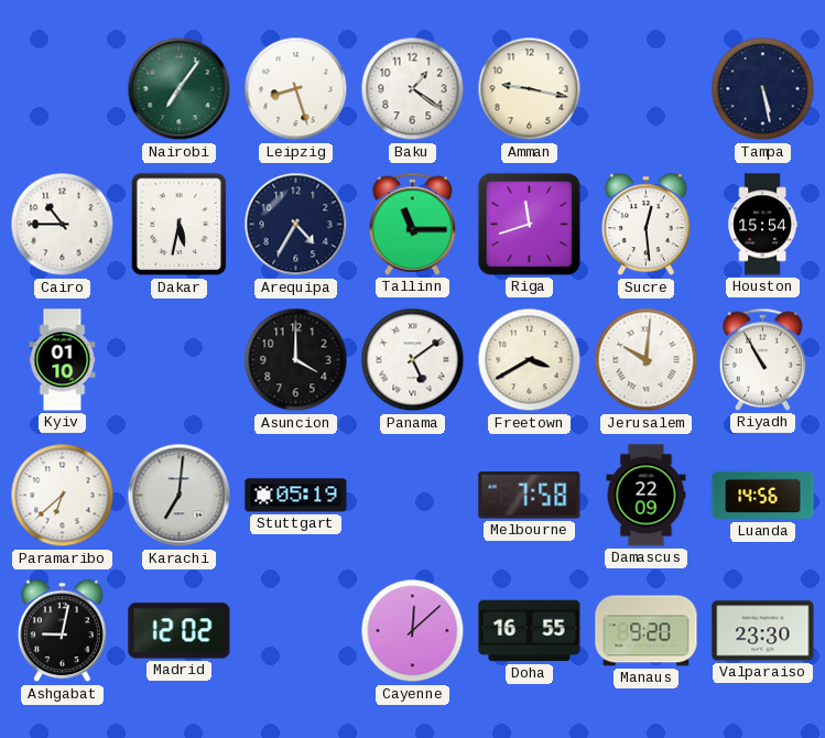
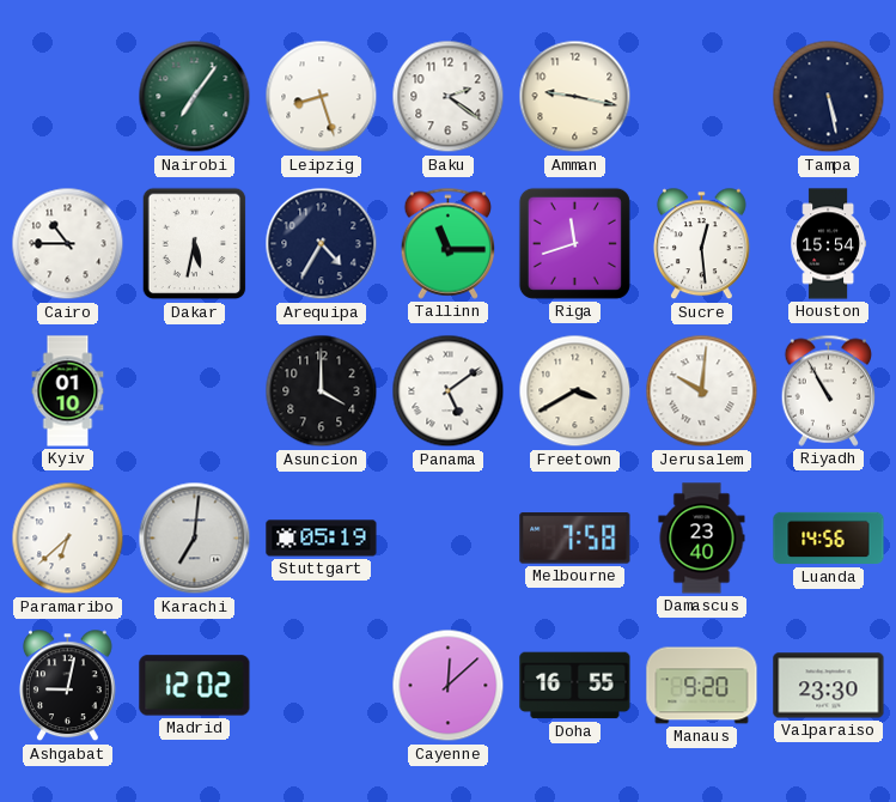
Baku: 1:21 -> 2:21
Damascus: 22:09 -> 23:40
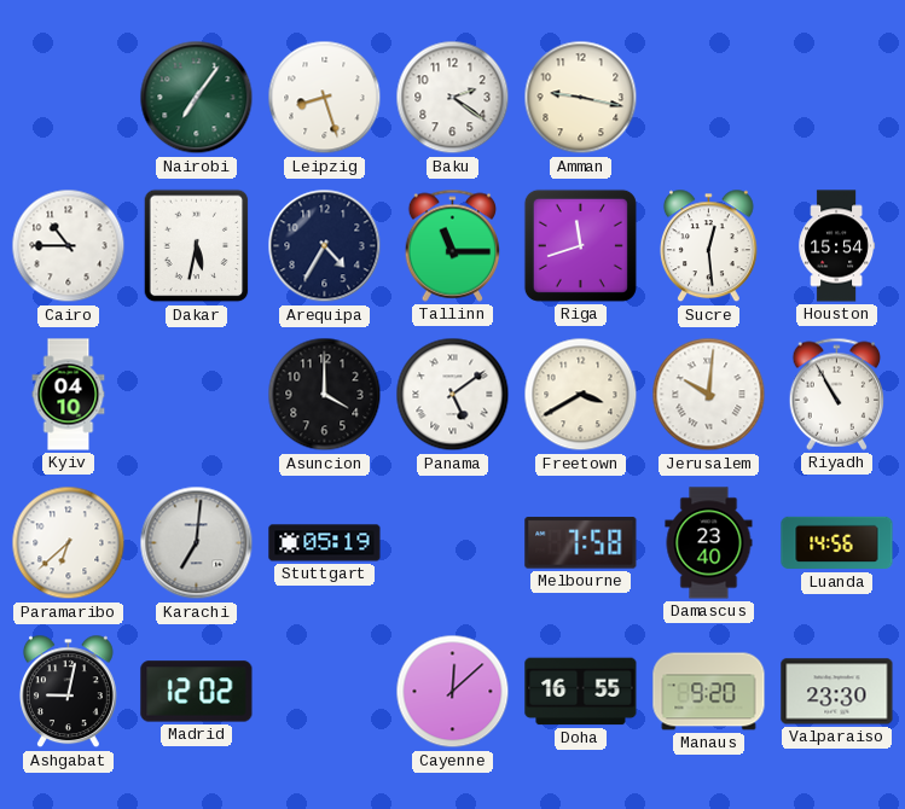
Tampa: 5:28 -> none
Kyiv: 01:10 -> 04:10
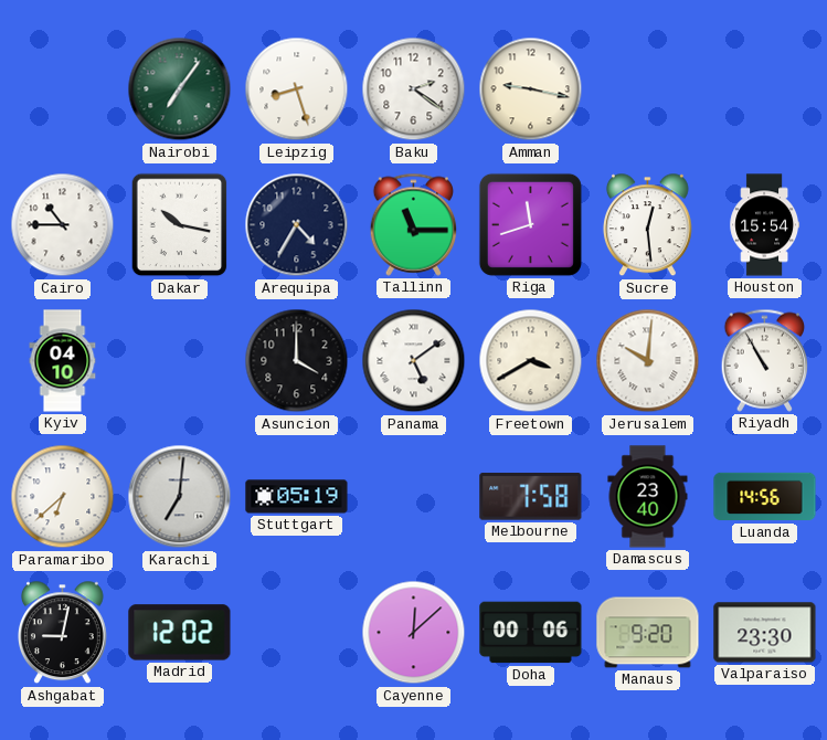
Dakar: 5:32 -> 10:17
Doha: 16:55 -> 00:06
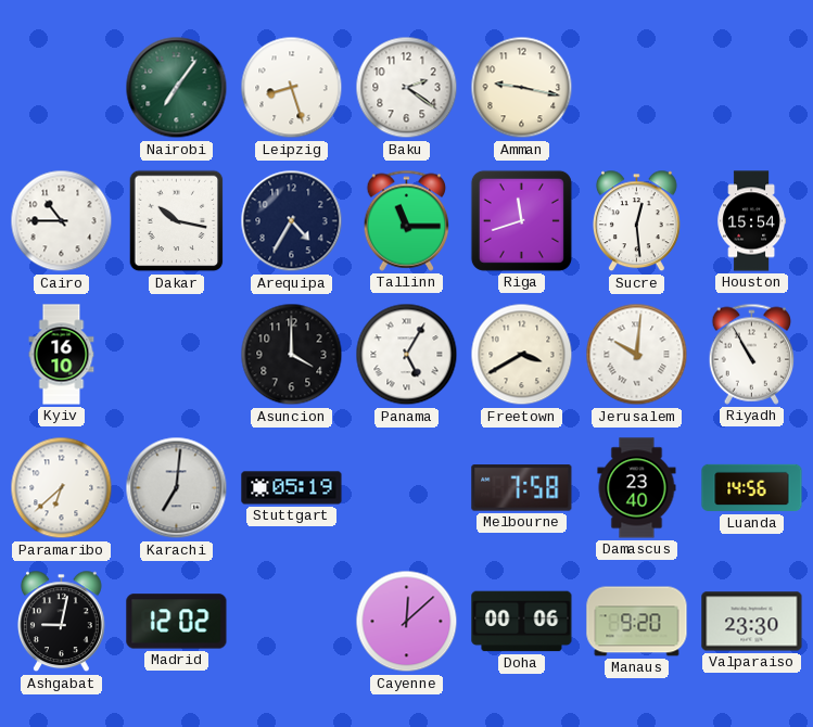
Kyiv: 04:10 -> 16:10
Panama: 5:09 -> 5:05
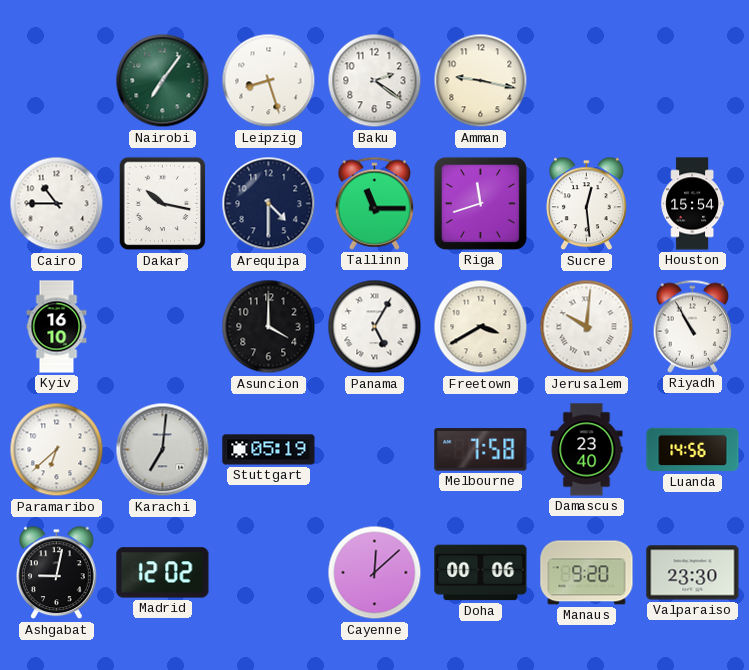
Arequipa: 4:35 -> 4:30
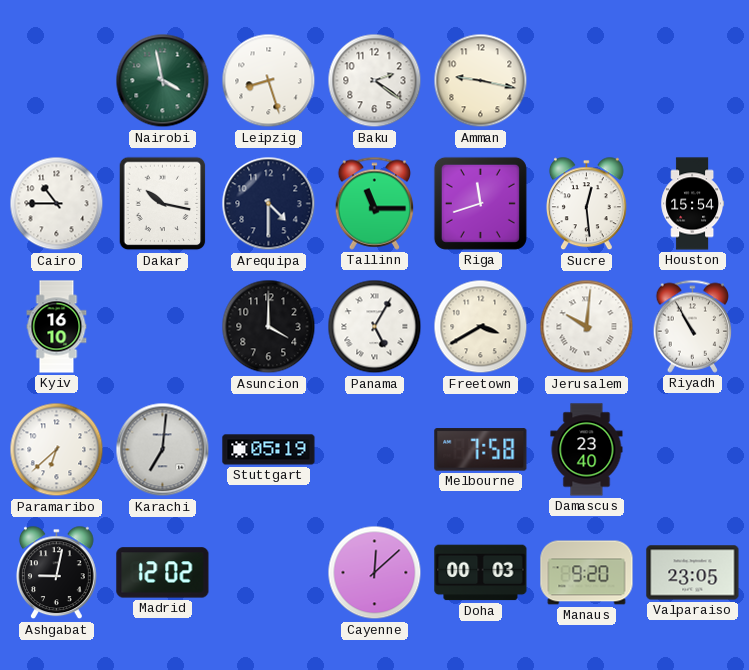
Nairobi: 7:06 -> 3:58
Luanda: 14:56 -> none
Doha: 00:06 -> 00:03
Valparaiso: 23:30 -> 23:05
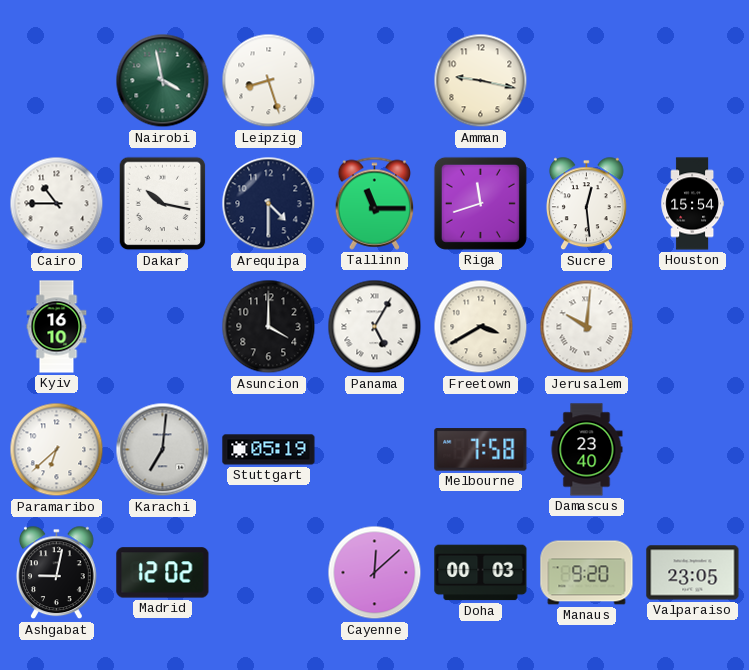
Baku: 2:21 -> none
Riyadh: 10:55 -> none
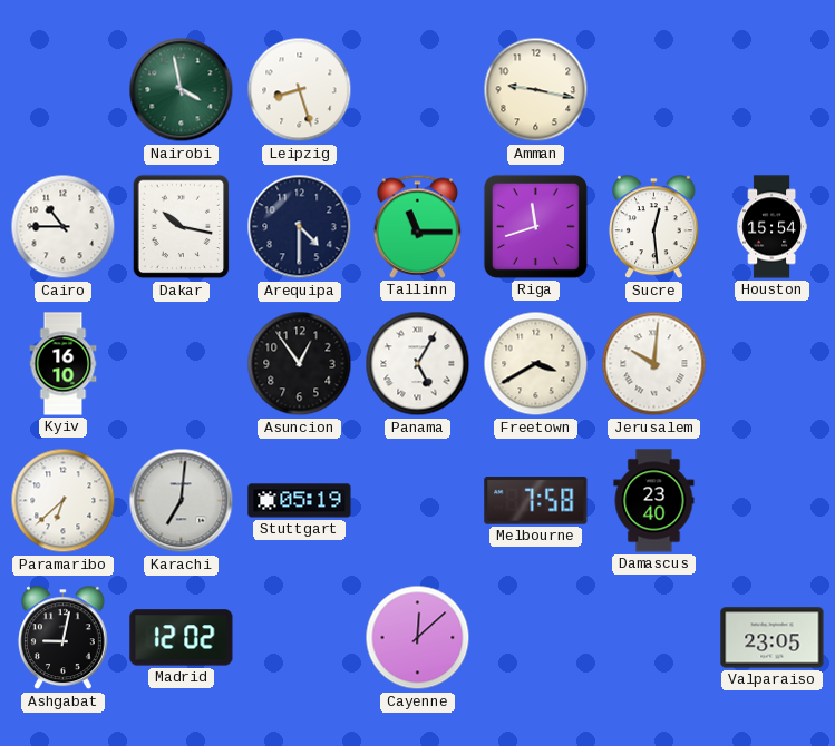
Asuncion: 4:00 -> 12:54
Doha: 00:03 -> none
Manaus: 9:20 -> none
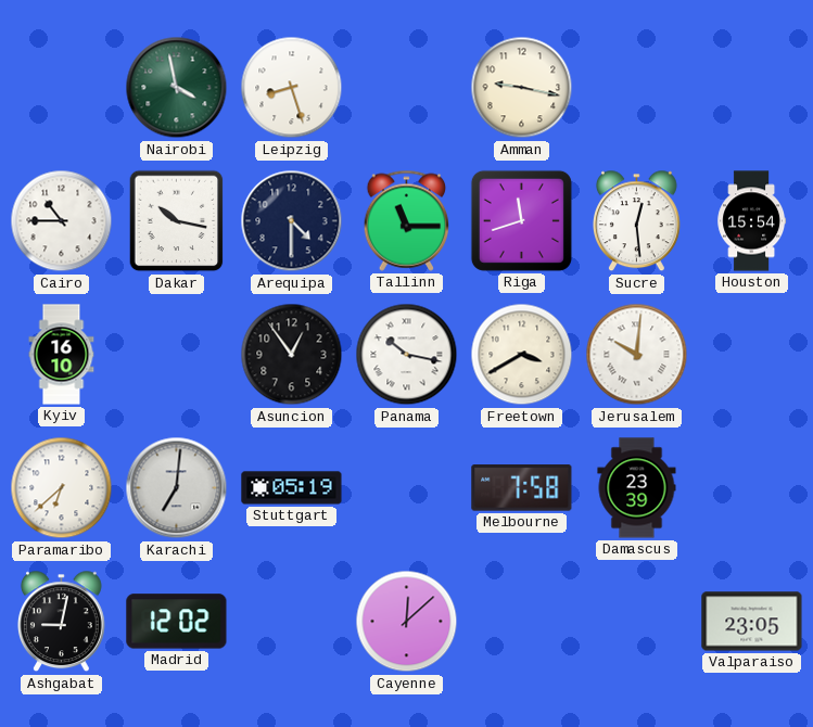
Panama: 5:05 -> 10:17
Damascus: 23:40 -> 23:39
